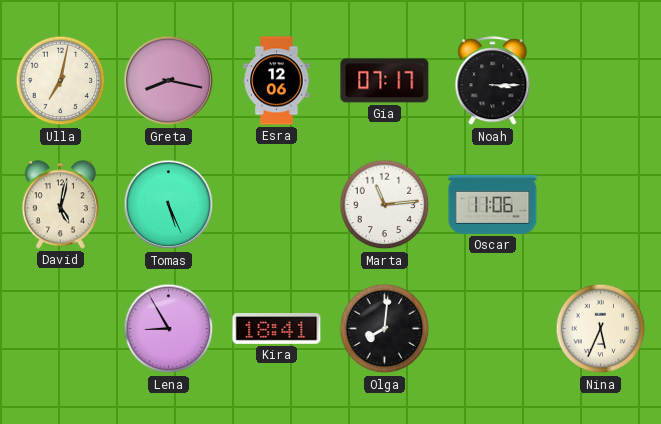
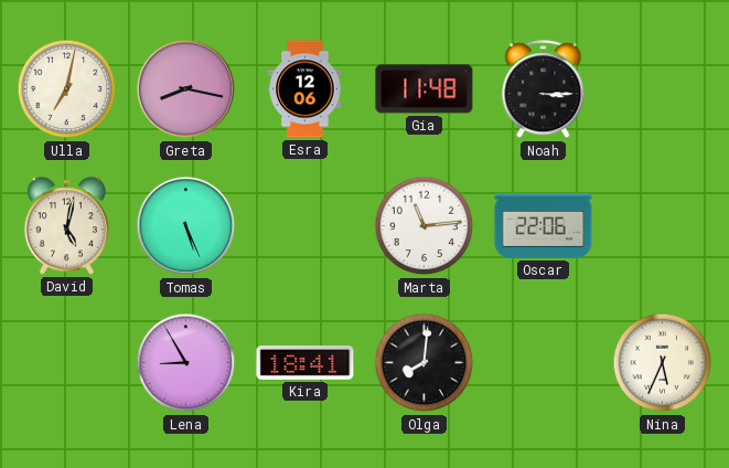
Gia: 07:17 -> 11:48
Oscar: 11:06 -> 22:06
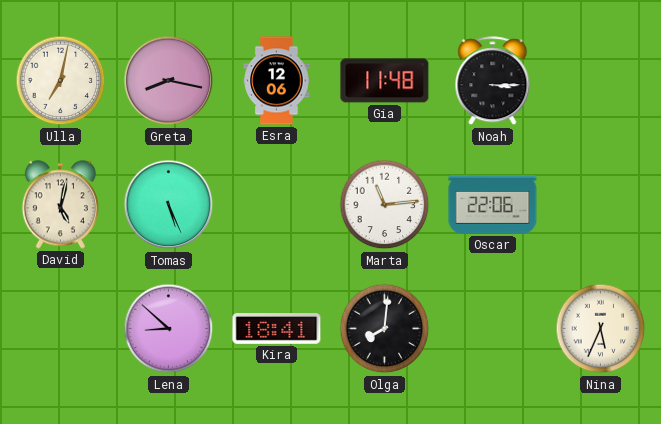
Lena: 8:55 -> 8:52
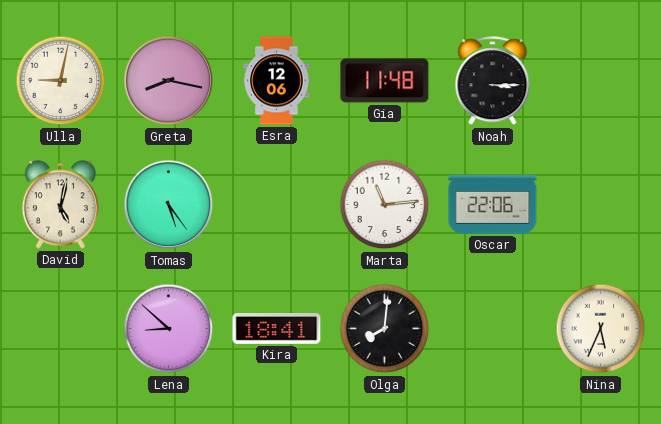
Ulla: 7:02 -> 9:02
Tomas: 5:26 -> 5:24
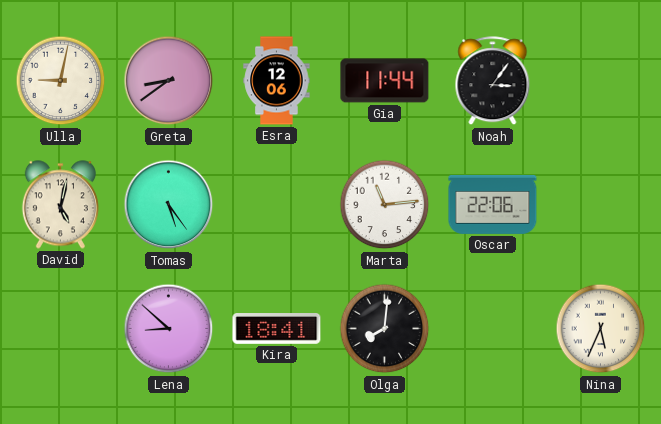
Greta: 8:17 -> 8:39
Gia: 11:48 -> 11:44
Noah: 3:15 -> 3:06
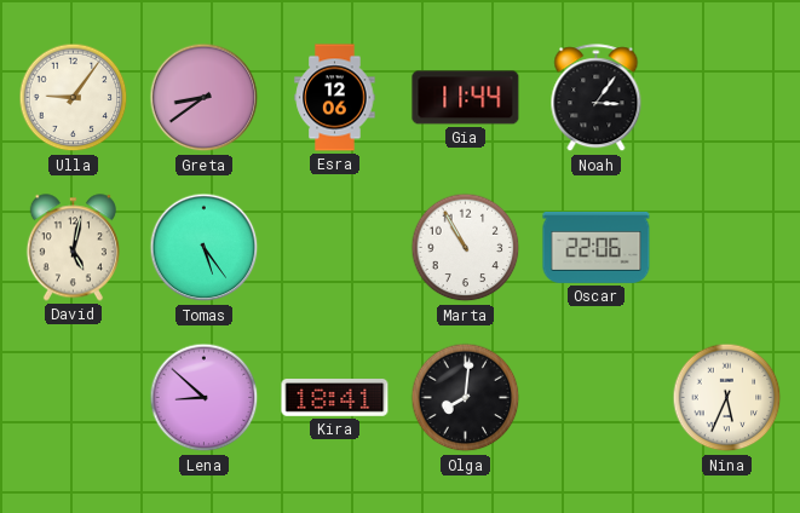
Ulla: 9:02 -> 9:06
Marta: 11:14 -> 10:55
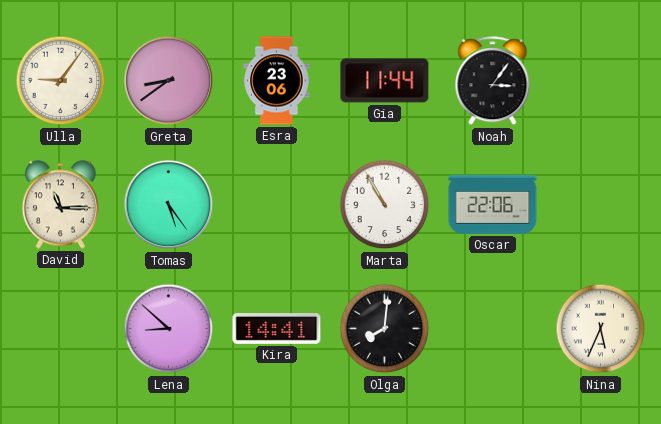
Esra: 12:06 -> 23:06
David: 5:02 -> 11:15
Kira: 18:41 -> 14:41
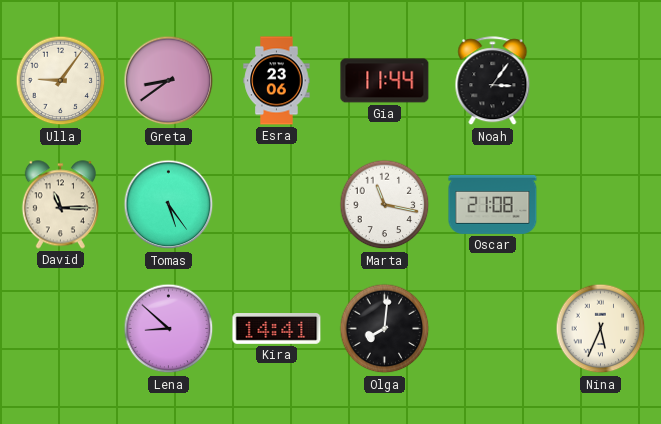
Marta: 10:55 -> 11:17
Oscar: 22:06 -> 21:08
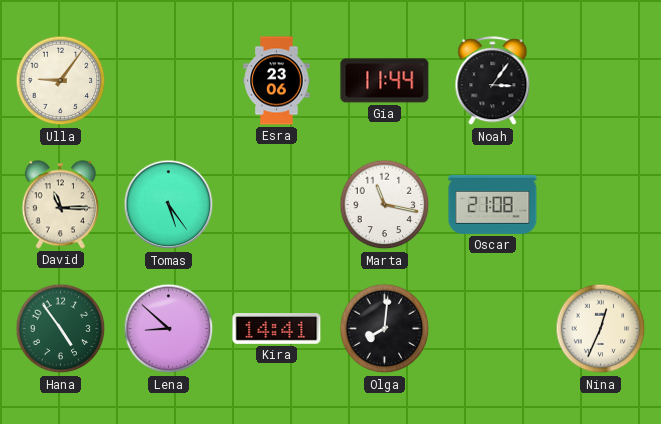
Greta: 8:39 -> none
Hana: none -> 4:54
Nina: 5:34 -> 12:34
